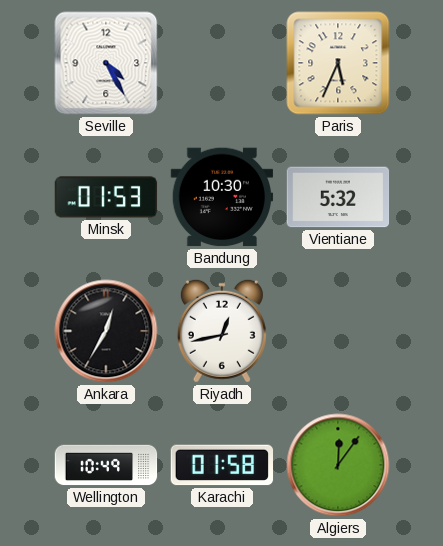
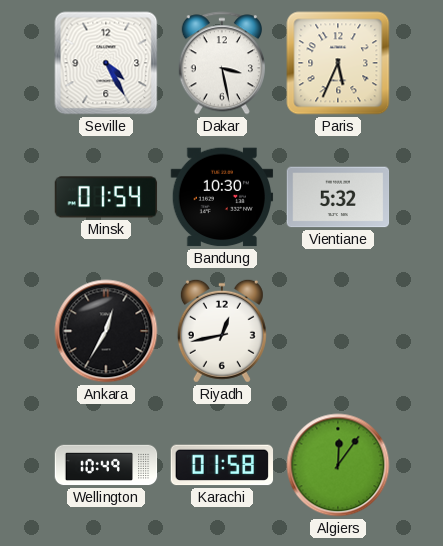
Dakar: none -> 3:28
Minsk: 01:53 -> 01:54
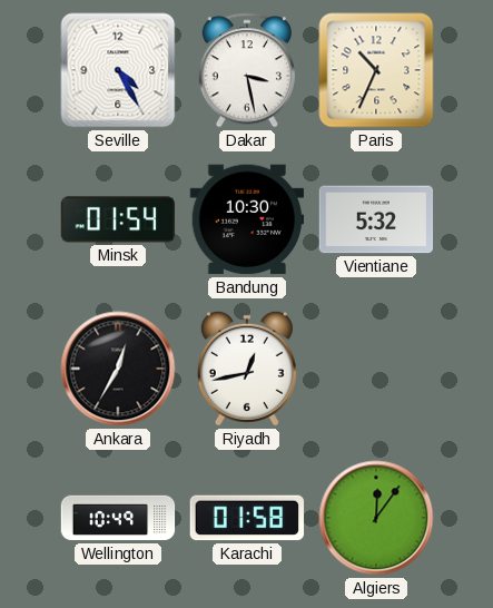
Paris: 5:34 -> 10:34
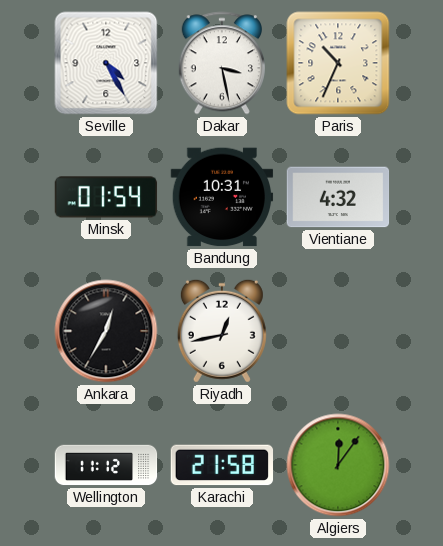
Bandung: 10:30 -> 10:31
Vientiane: 5:32 -> 4:32
Wellington: 10:49 -> 11:12
Karachi: 01:58 -> 21:58
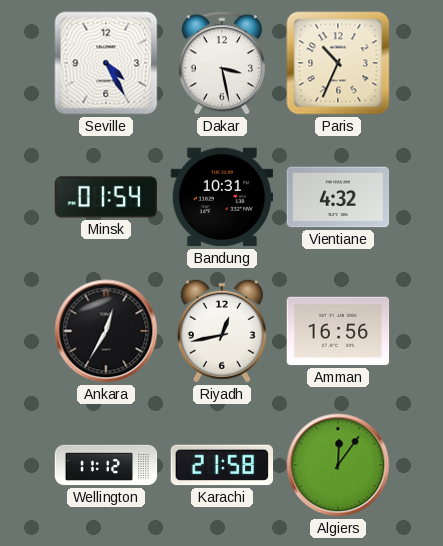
Amman: none -> 16:56
